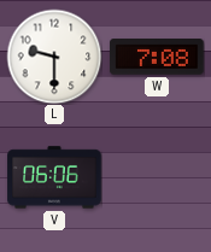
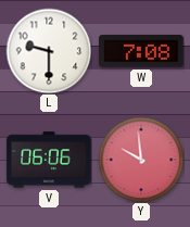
Y: none -> 9:59
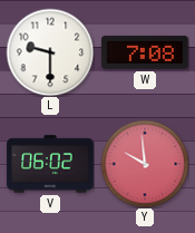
V: 06:06 -> 06:02
